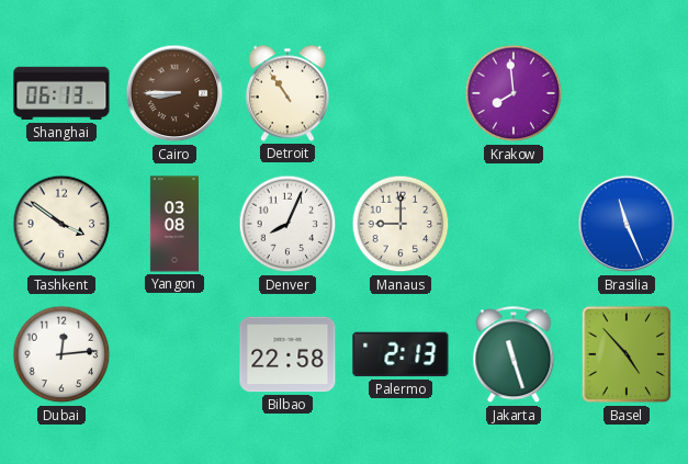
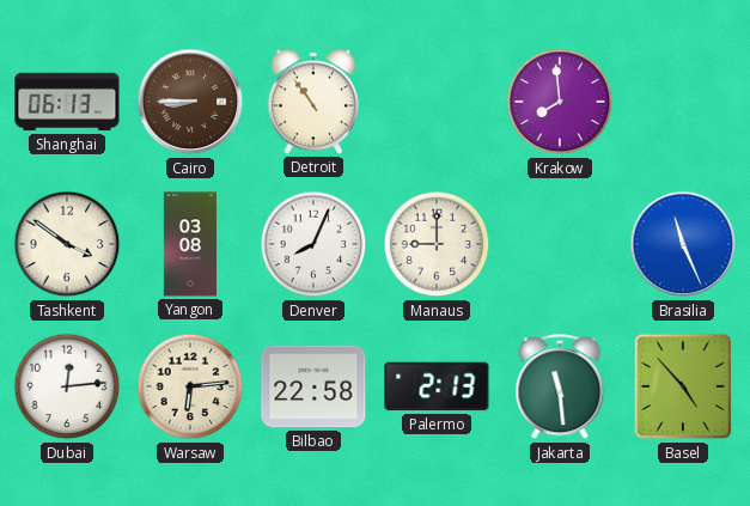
Warsaw: none -> 6:14
Jakarta: 11:27 -> 11:29
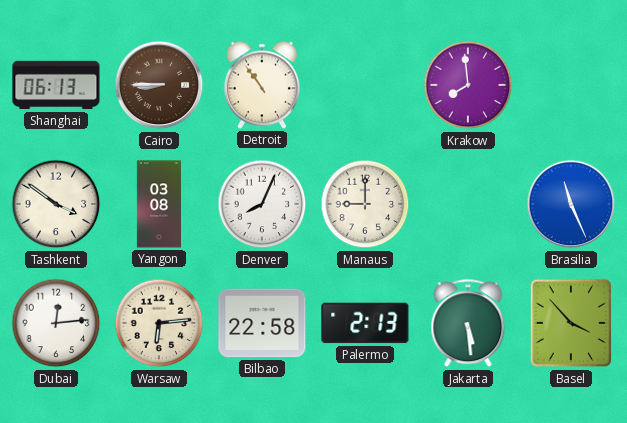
Jakarta: 11:29 -> 5:29
Basel: 4:53 -> 3:53
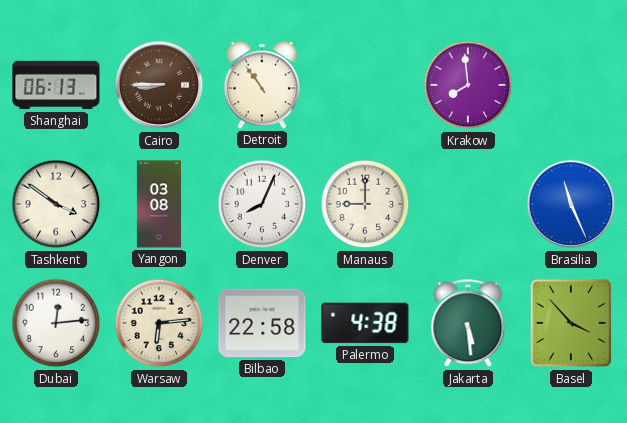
Palermo: 2:13 -> 4:38
